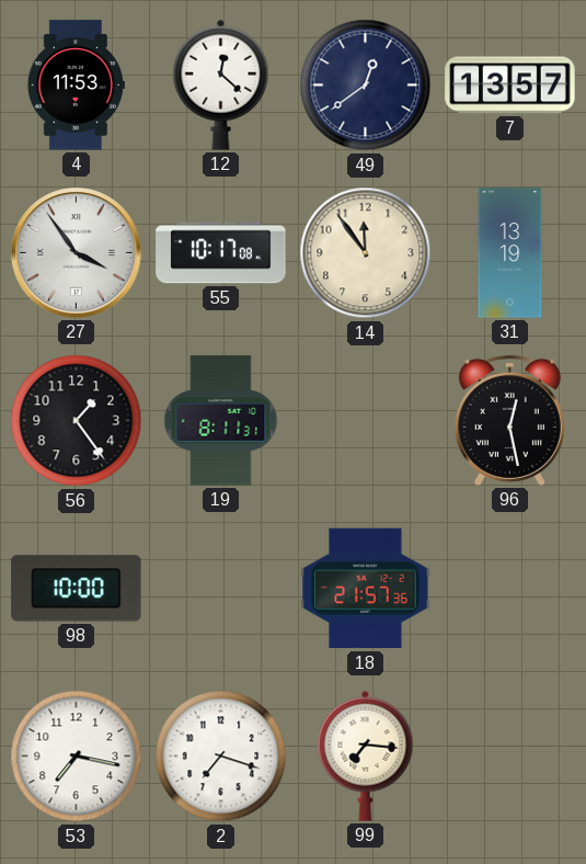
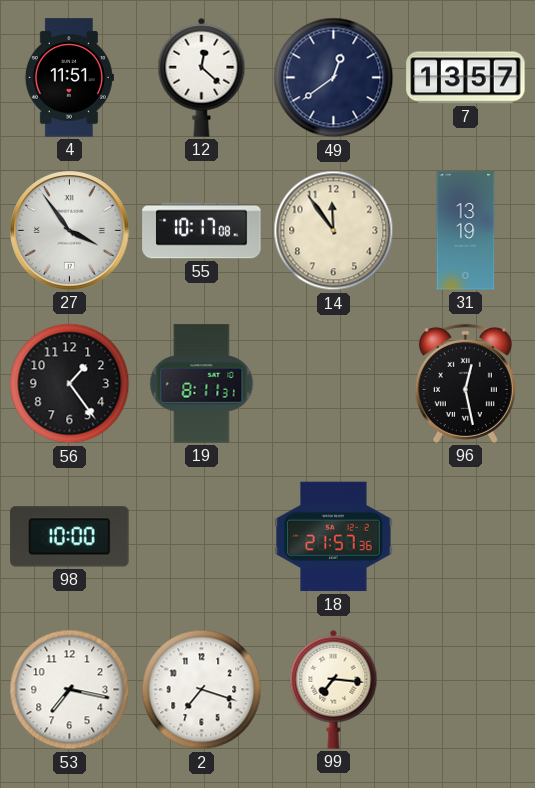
4: 11:53 -> 11:51
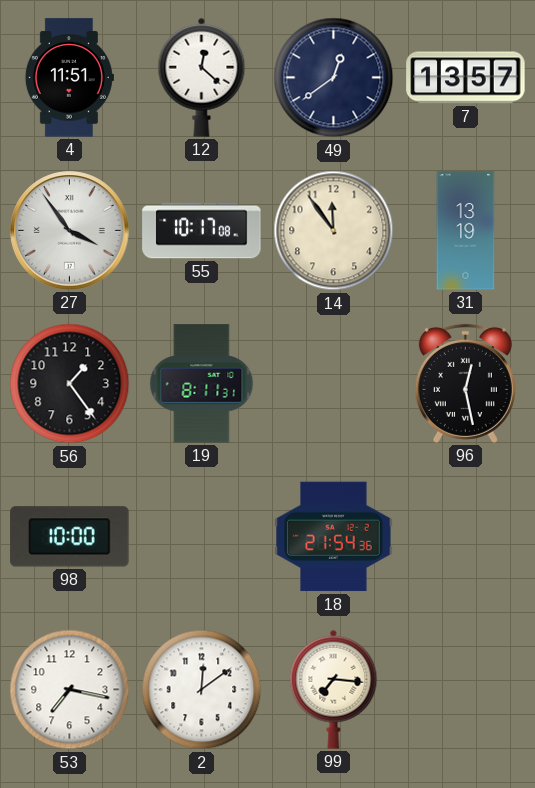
18: 21:57 -> 21:54
2: 7:18 -> 12:09
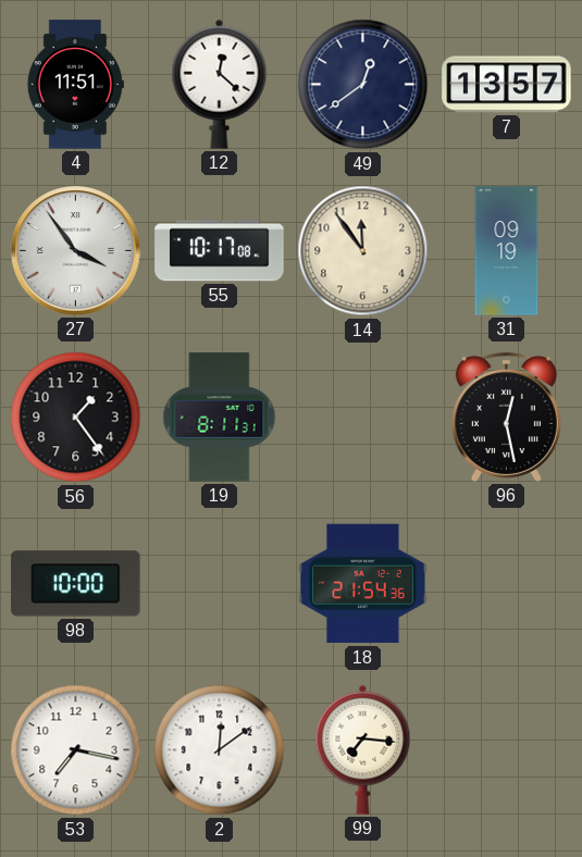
31: 13:19 -> 09:19
